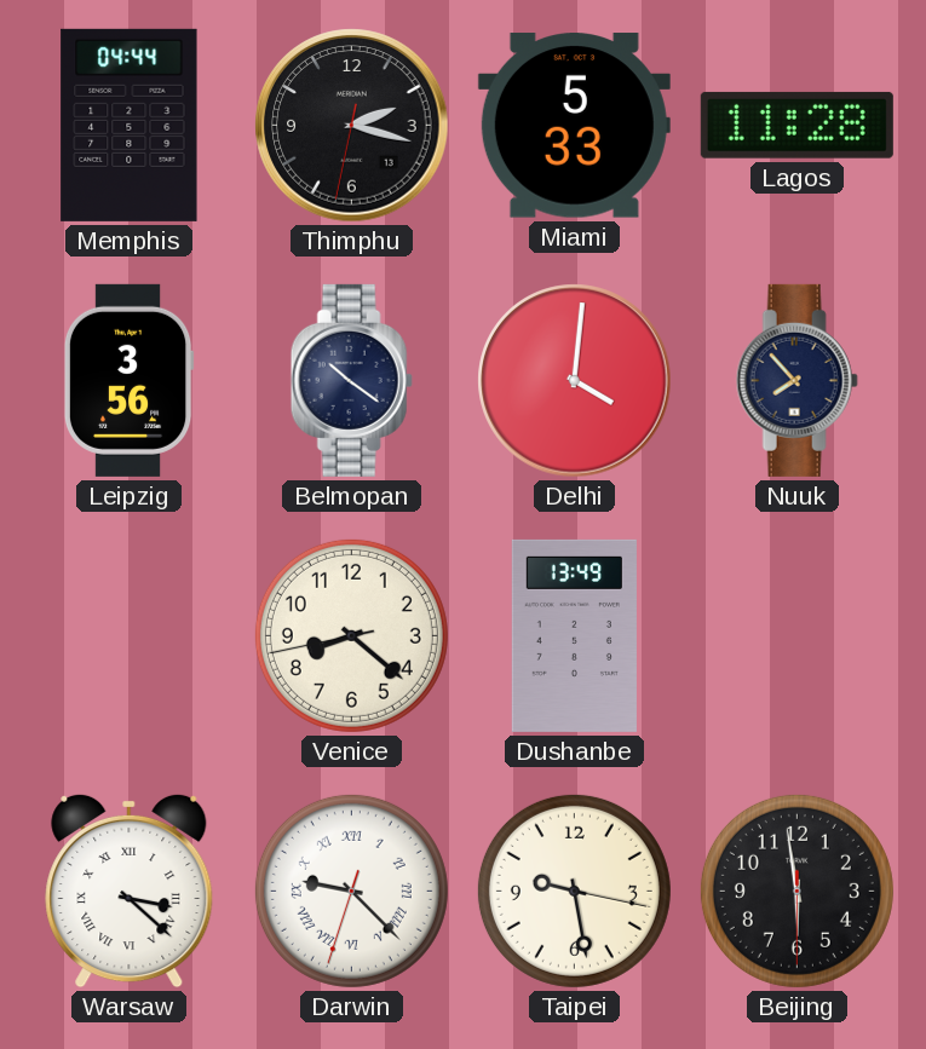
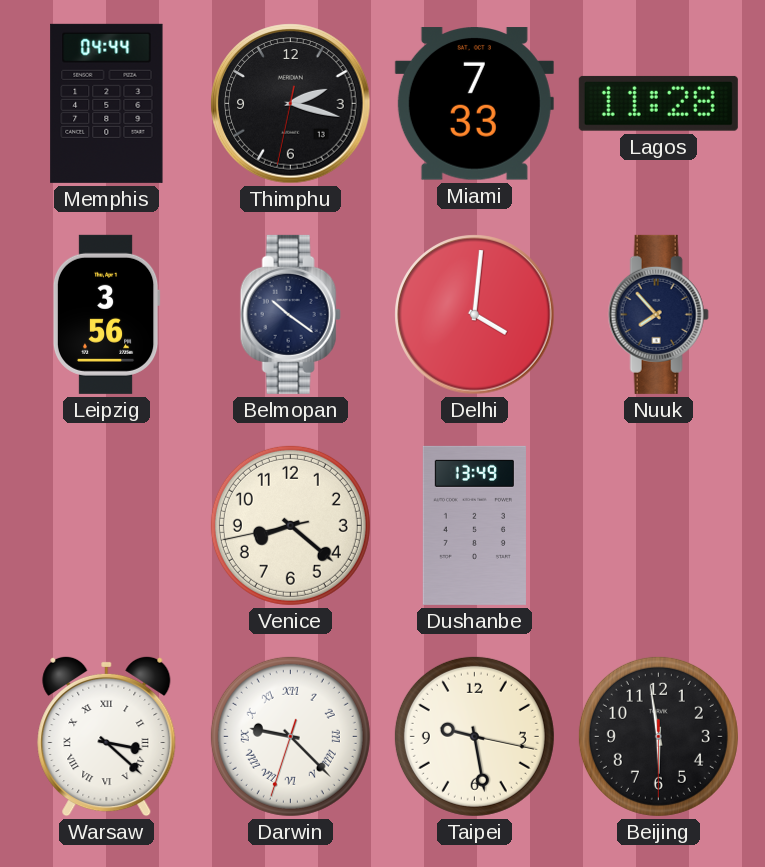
Miami: 5:33 -> 7:33
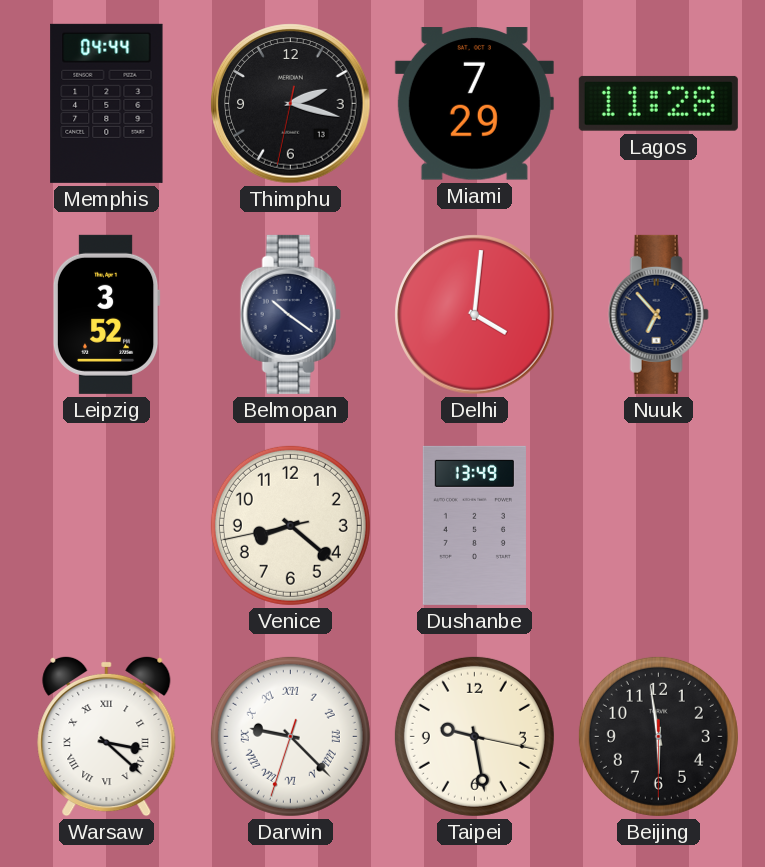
Miami: 7:33 -> 7:29
Leipzig: 3:56 -> 3:52
Nuuk: 7:53 -> 6:53
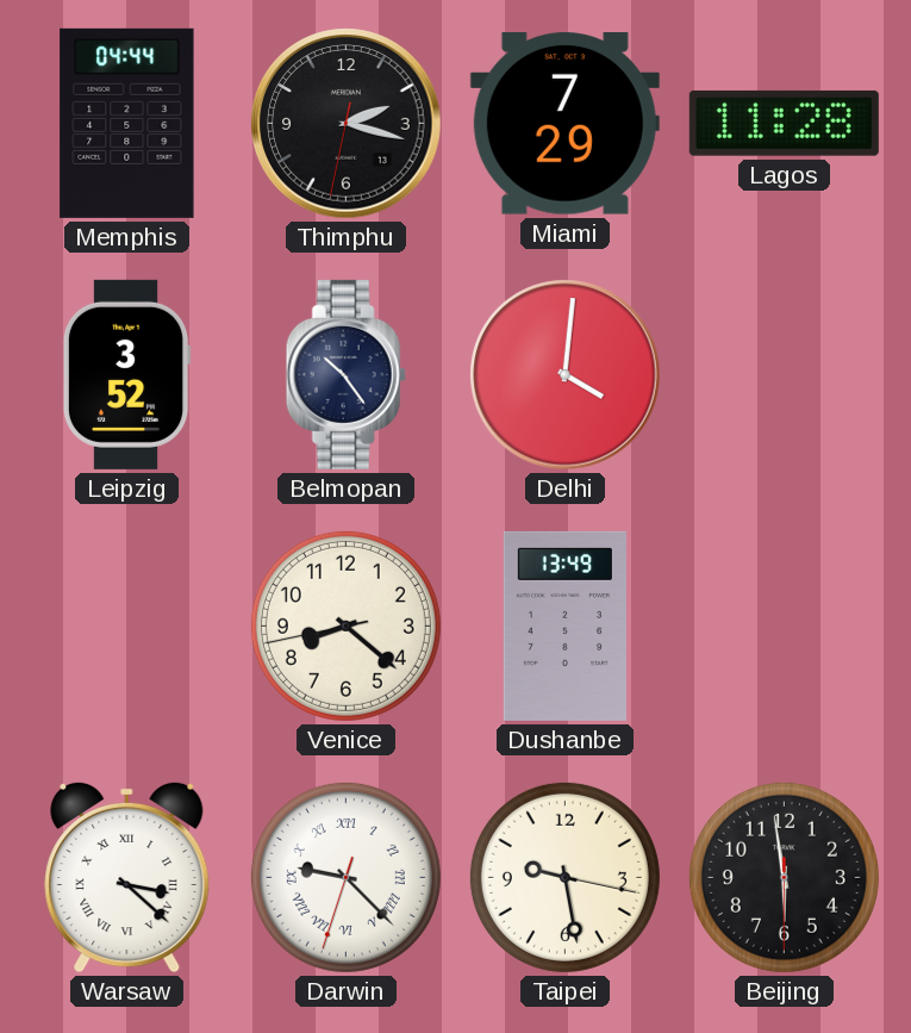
Belmopan: 10:21 -> 10:24
Nuuk: 6:53 -> none
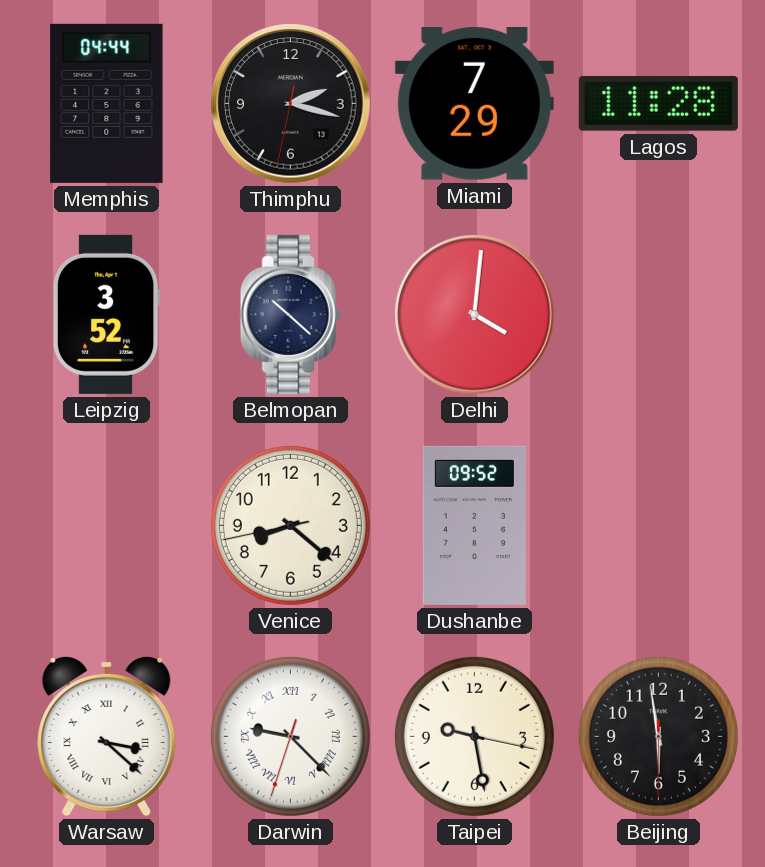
Belmopan: 10:24 -> 10:22
Dushanbe: 13:49 -> 09:52
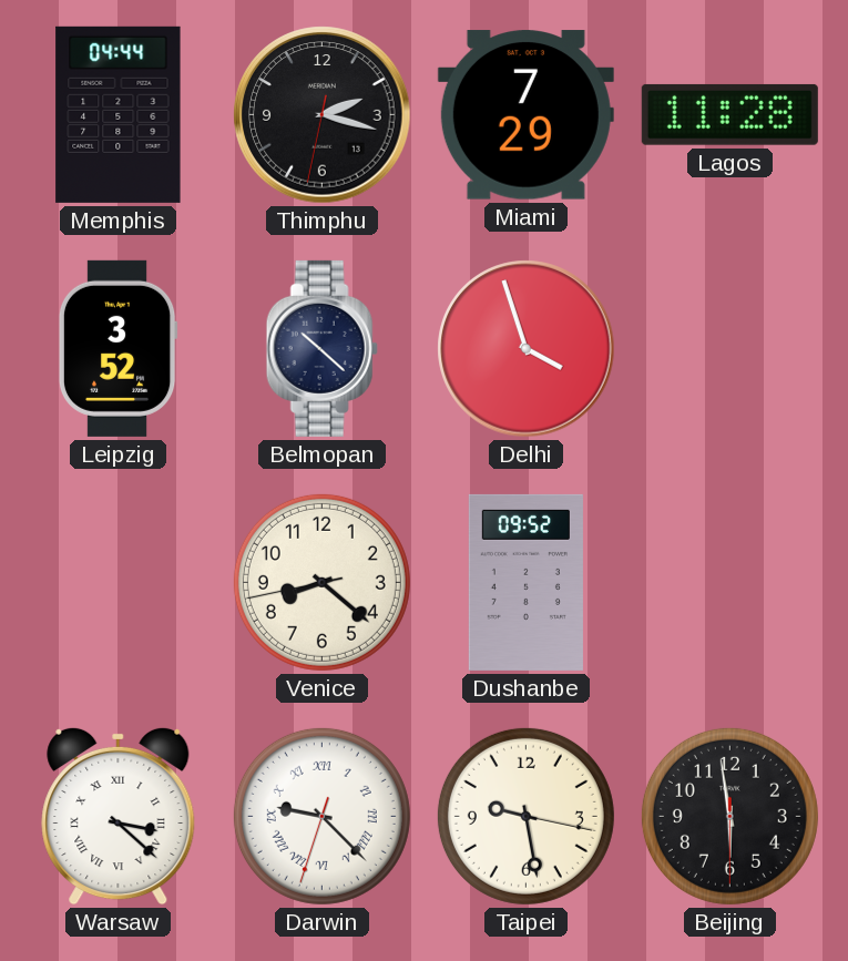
Delhi: 4:01 -> 3:57
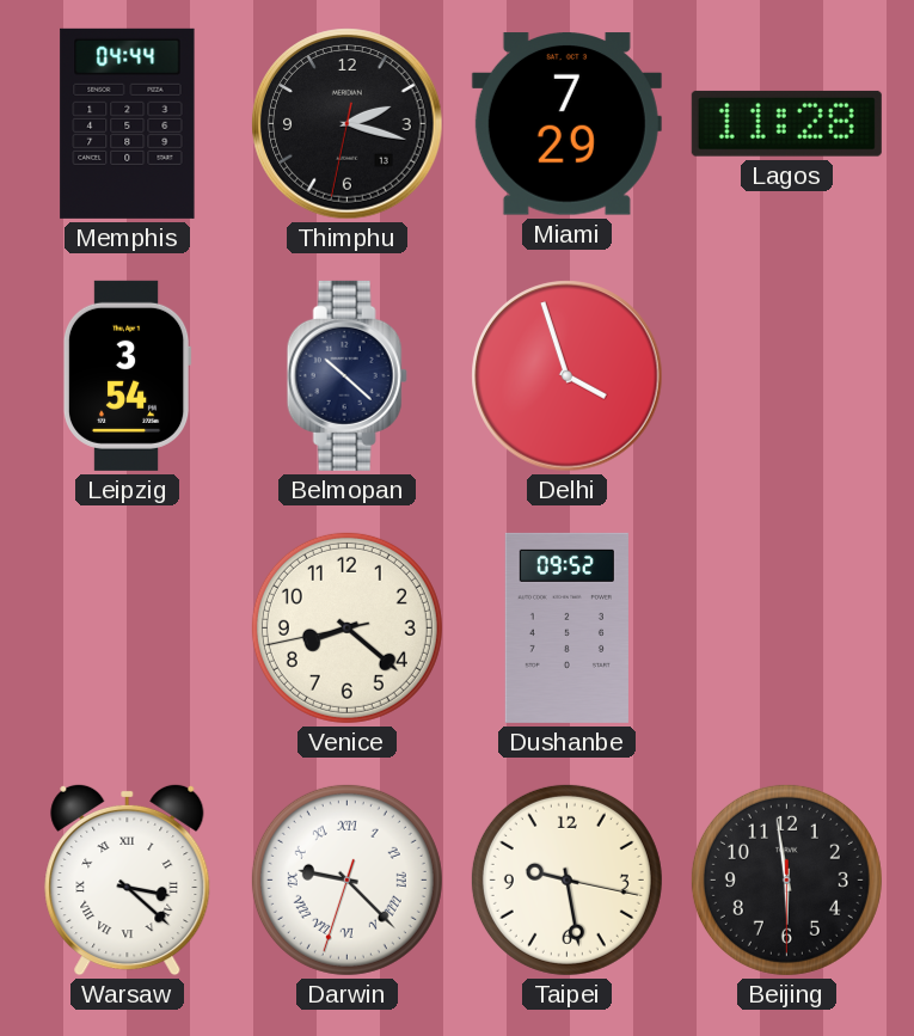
Leipzig: 3:52 -> 3:54
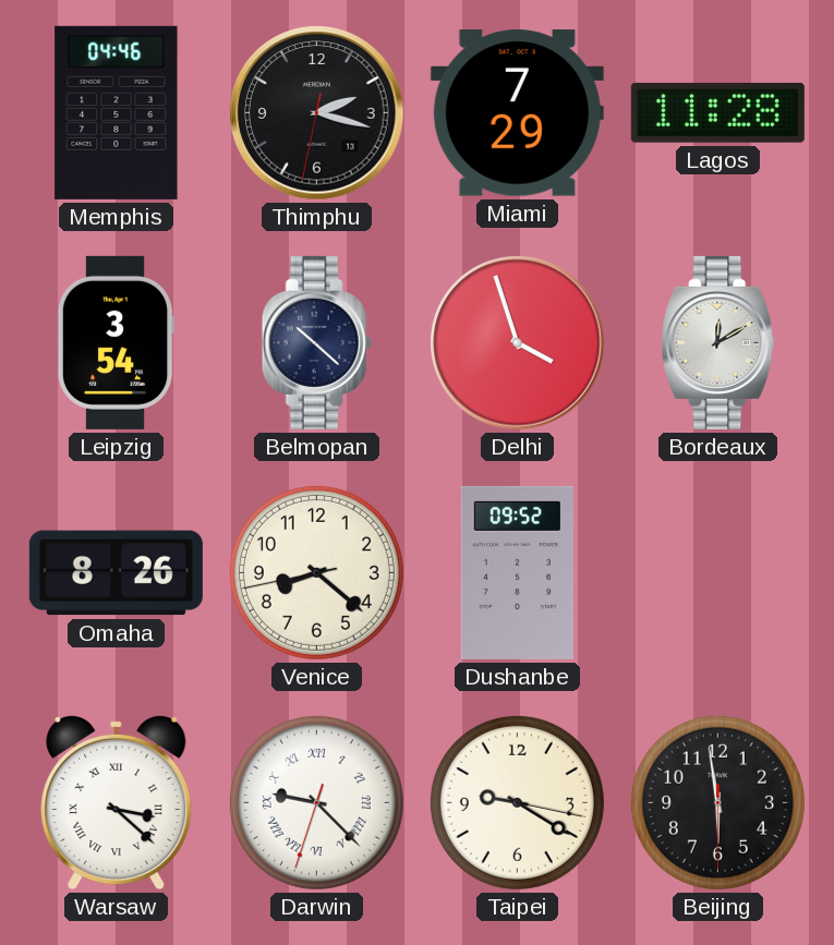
Memphis: 04:44 -> 04:46
Bordeaux: none -> 12:10
Omaha: none -> 8:26
Taipei: 9:28 -> 9:20
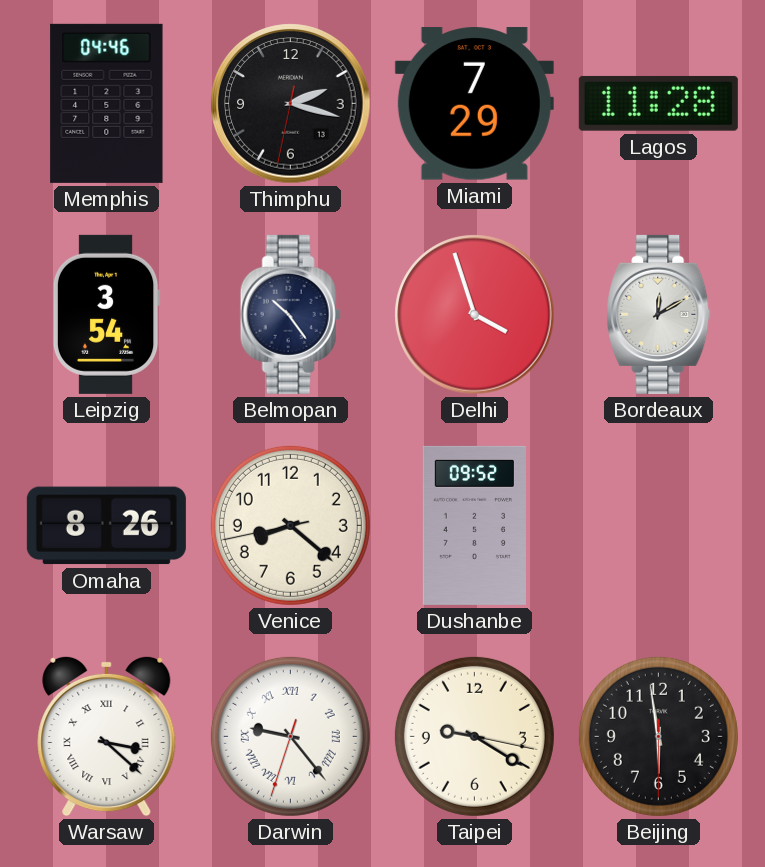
Belmopan: 10:22 -> 10:24
Darwin: 9:22 -> 9:23
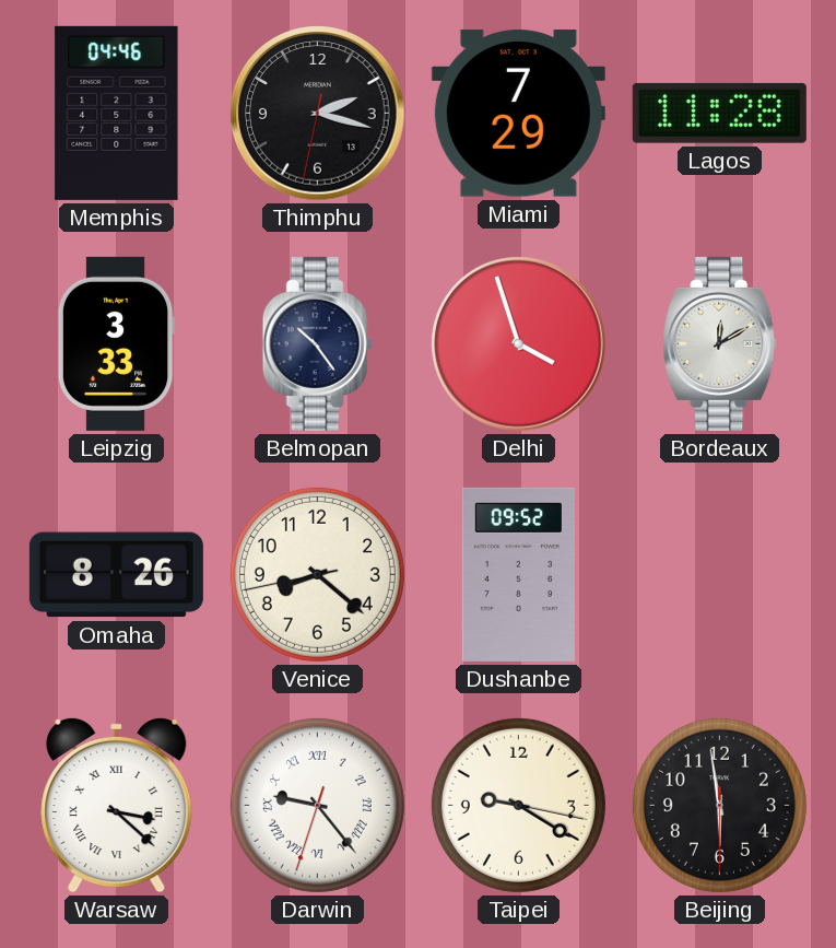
Leipzig: 3:54 -> 3:33
